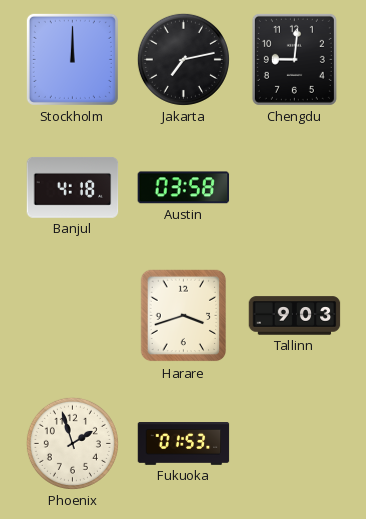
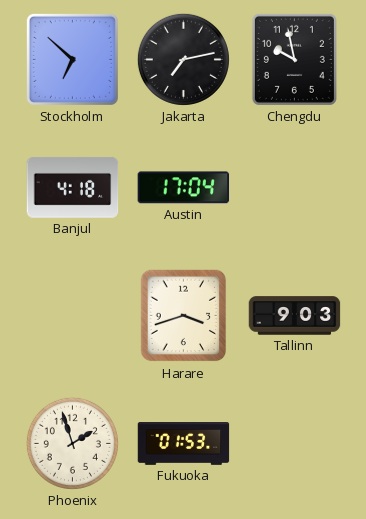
Stockholm: 12:00 -> 6:52
Chengdu: 9:01 -> 9:58
Austin: 03:58 -> 17:04
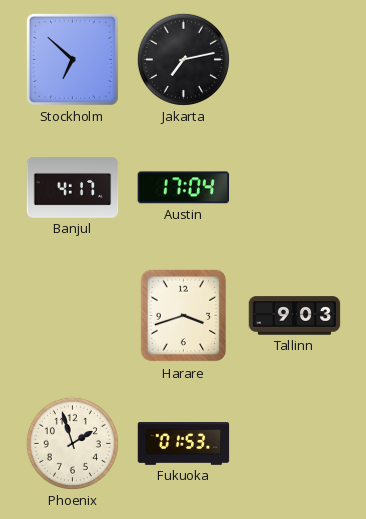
Chengdu: 9:58 -> none
Banjul: 4:18 -> 4:17
